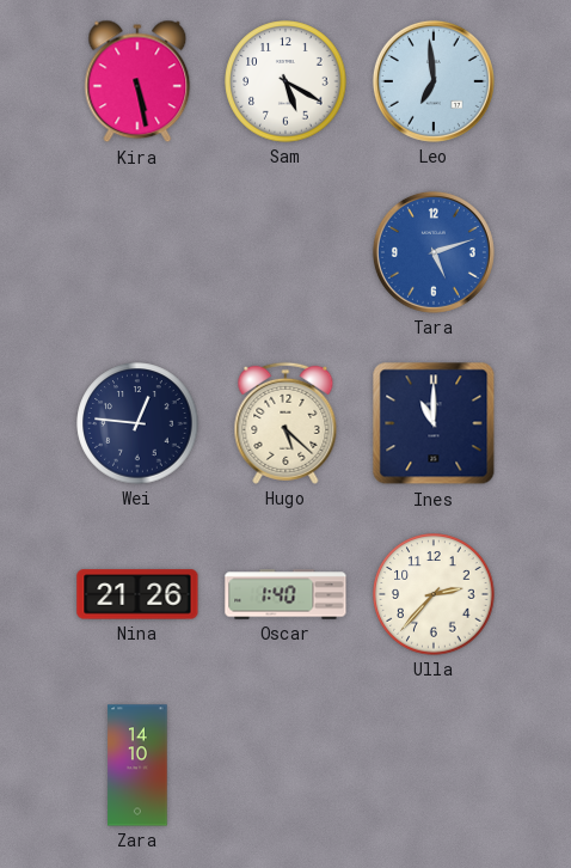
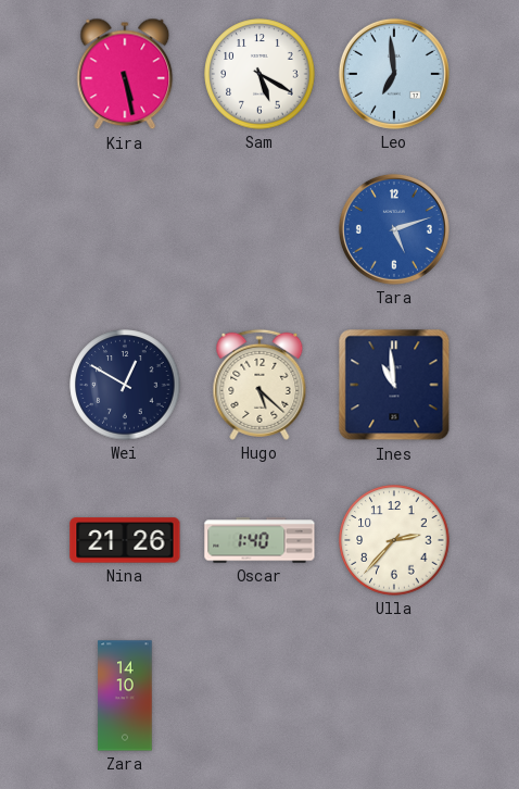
Wei: 12:46 -> 12:50
Ines: 11:00 -> 10:59
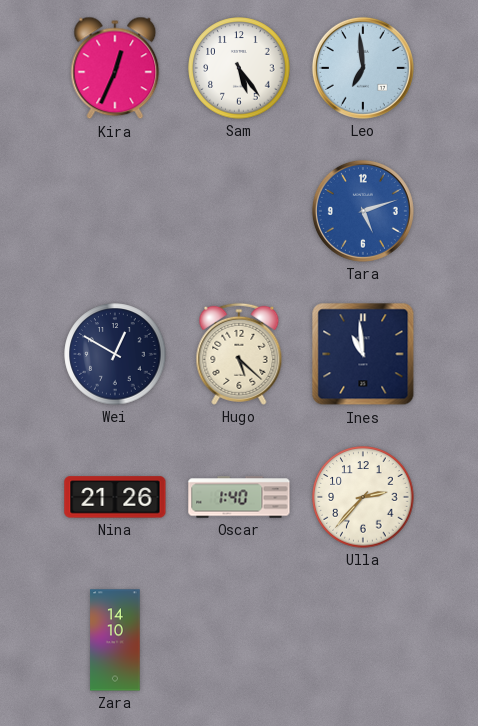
Kira: 5:28 -> 12:34
Sam: 5:20 -> 5:24
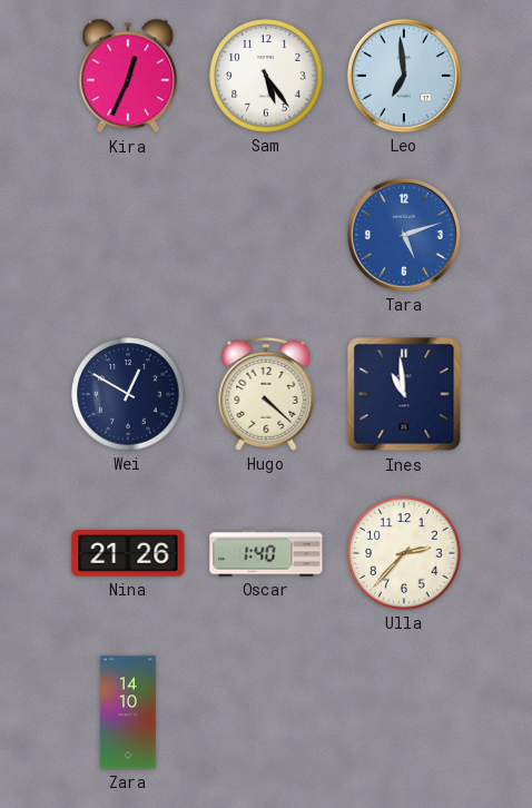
Hugo: 5:22 -> 4:22
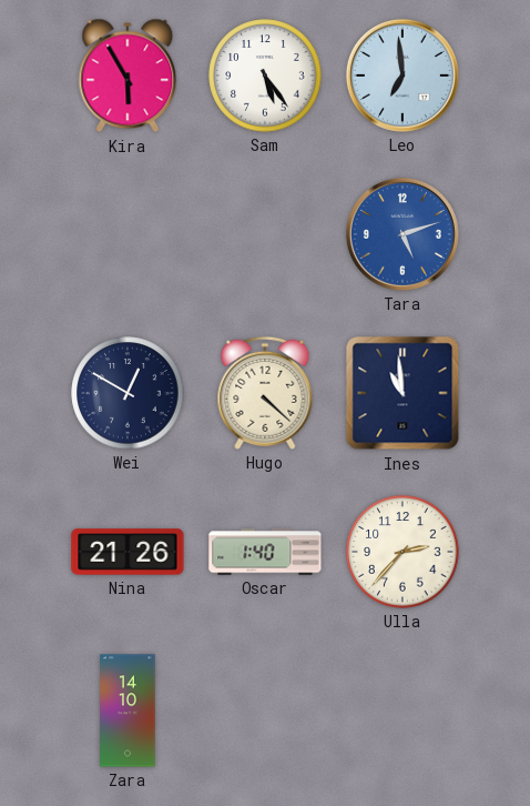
Kira: 12:34 -> 5:55
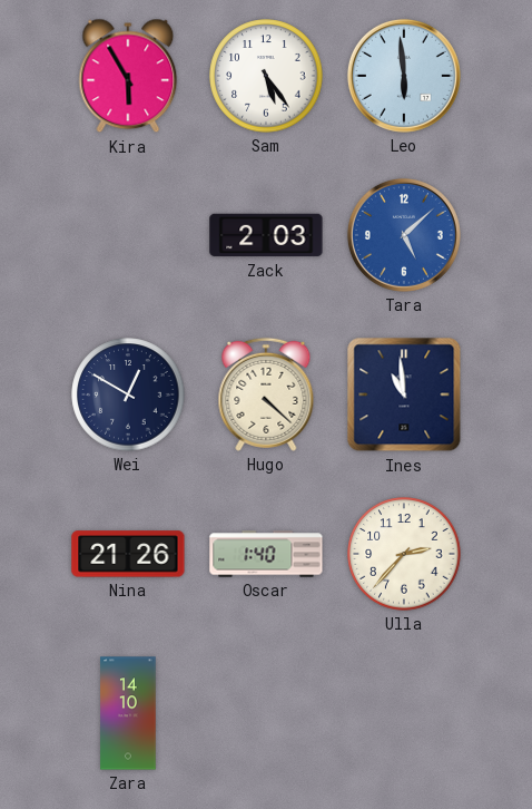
Leo: 6:59 -> 5:59
Zack: none -> 2:03
Tara: 5:12 -> 5:08
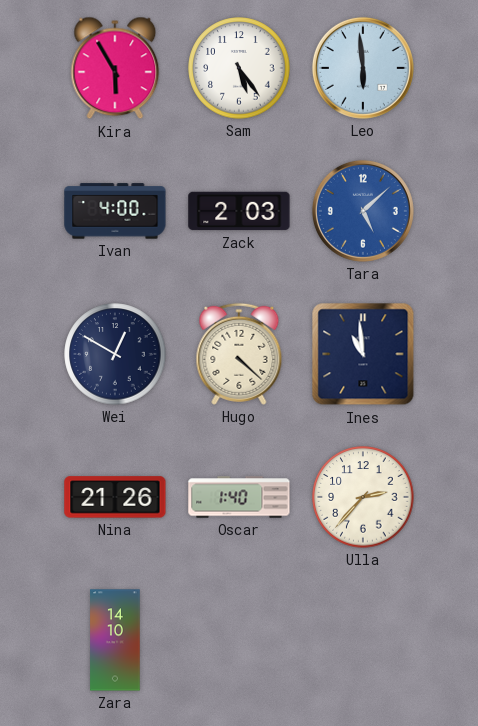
Ivan: none -> 4:00
